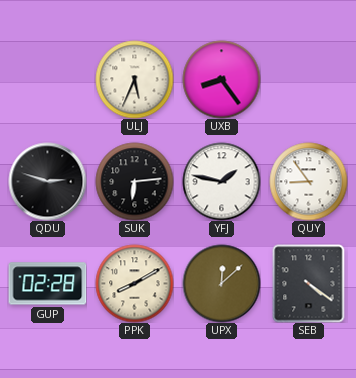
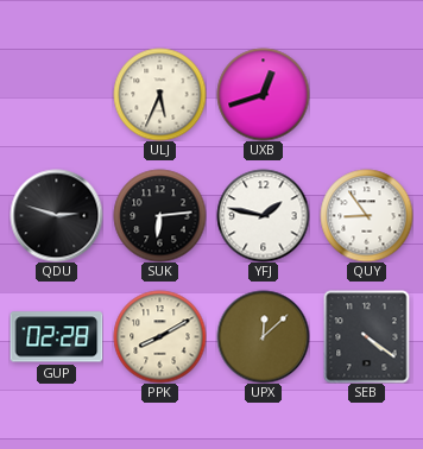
UXB: 8:24 -> 12:42
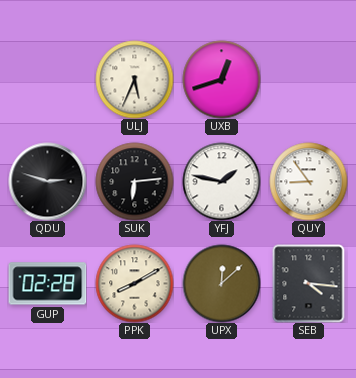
SEB: 4:21 -> 4:16
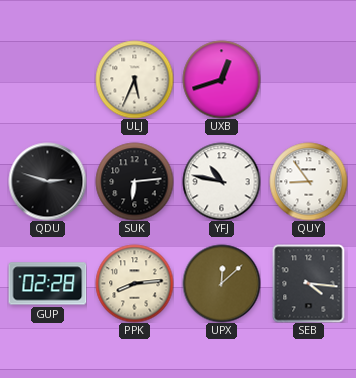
YFJ: 1:47 -> 10:47
PPK: 8:10 -> 8:14
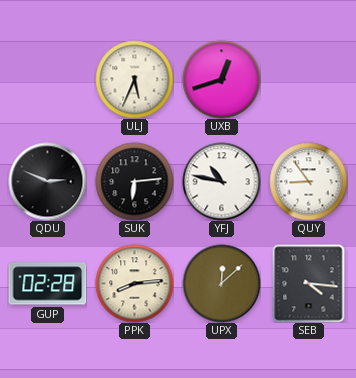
QDU: 2:48 -> 2:49
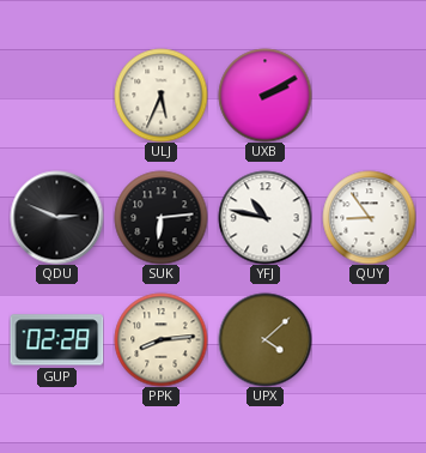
UXB: 12:42 -> 2:10
UPX: 12:08 -> 4:08
SEB: 4:16 -> none
